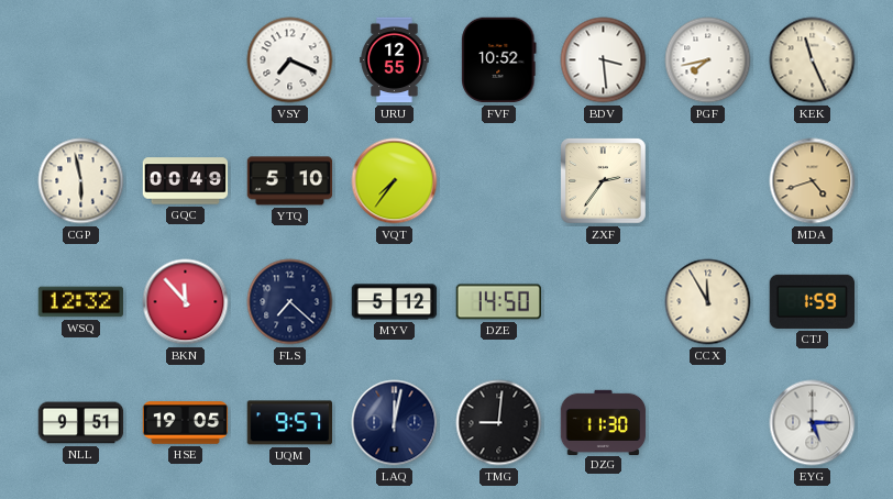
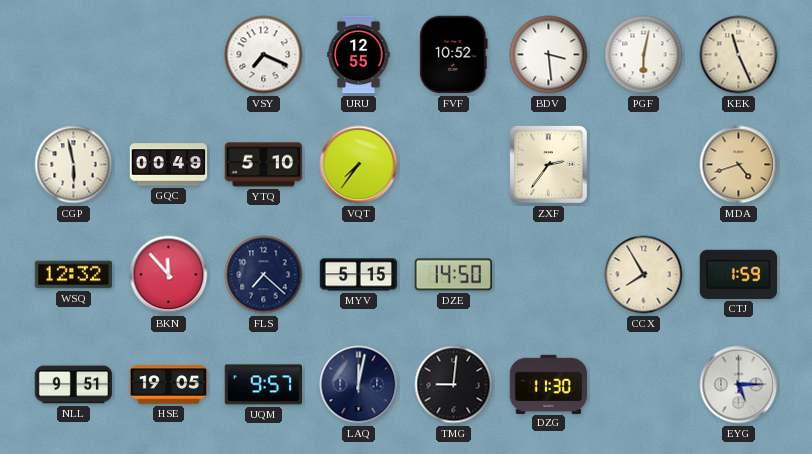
PGF: 7:43 -> 6:02
MYV: 5:12 -> 5:15
CCX: 11:55 -> 7:55
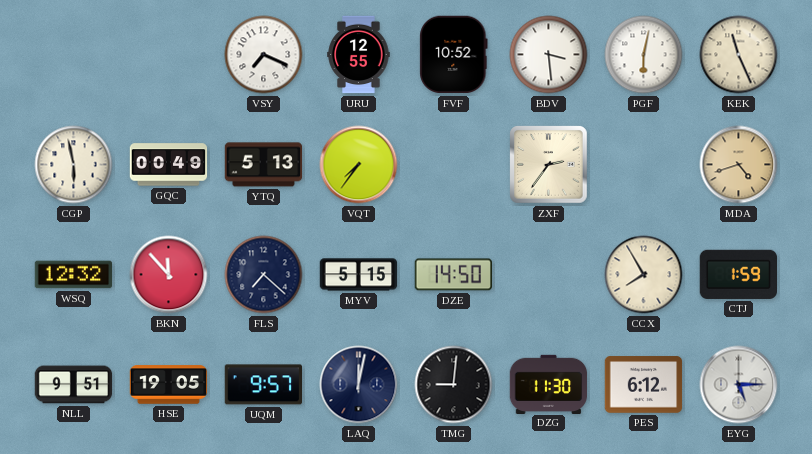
YTQ: 5:10 -> 5:13
PES: none -> 6:12
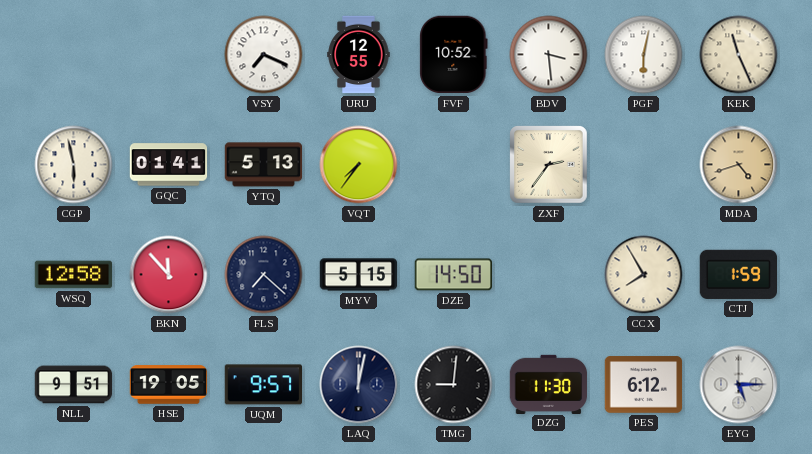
GQC: 00:49 -> 01:41
WSQ: 12:32 -> 12:58
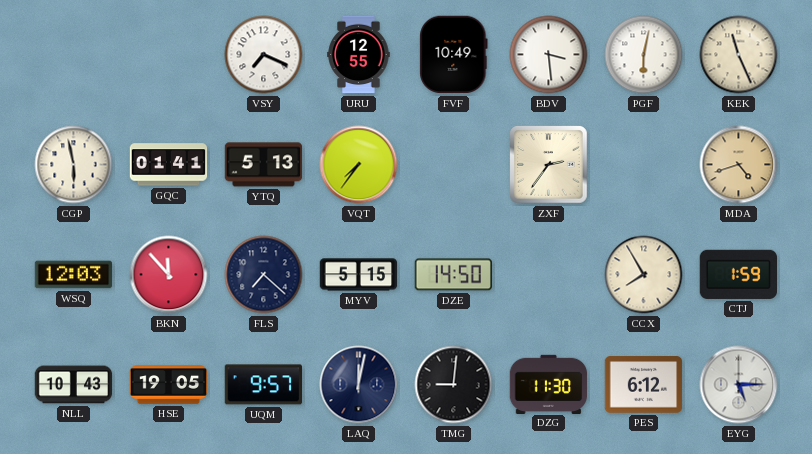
FVF: 10:52 -> 10:49
WSQ: 12:58 -> 12:03
NLL: 9:51 -> 10:43
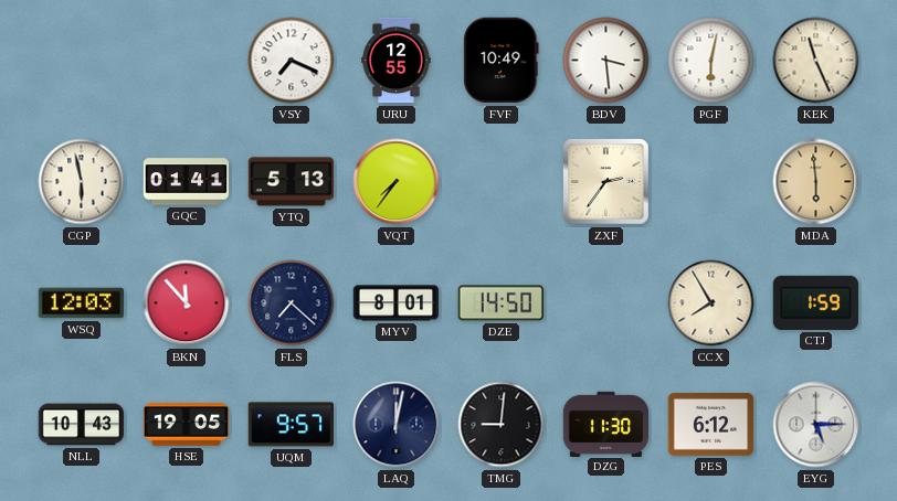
MDA: 4:42 -> 5:59
MYV: 5:15 -> 8:01
